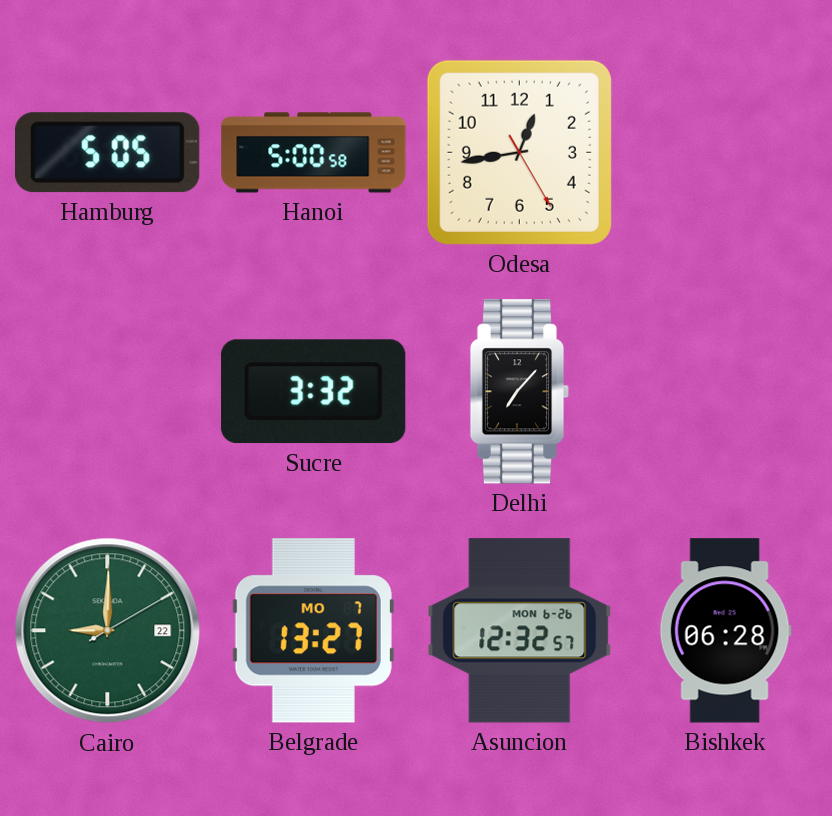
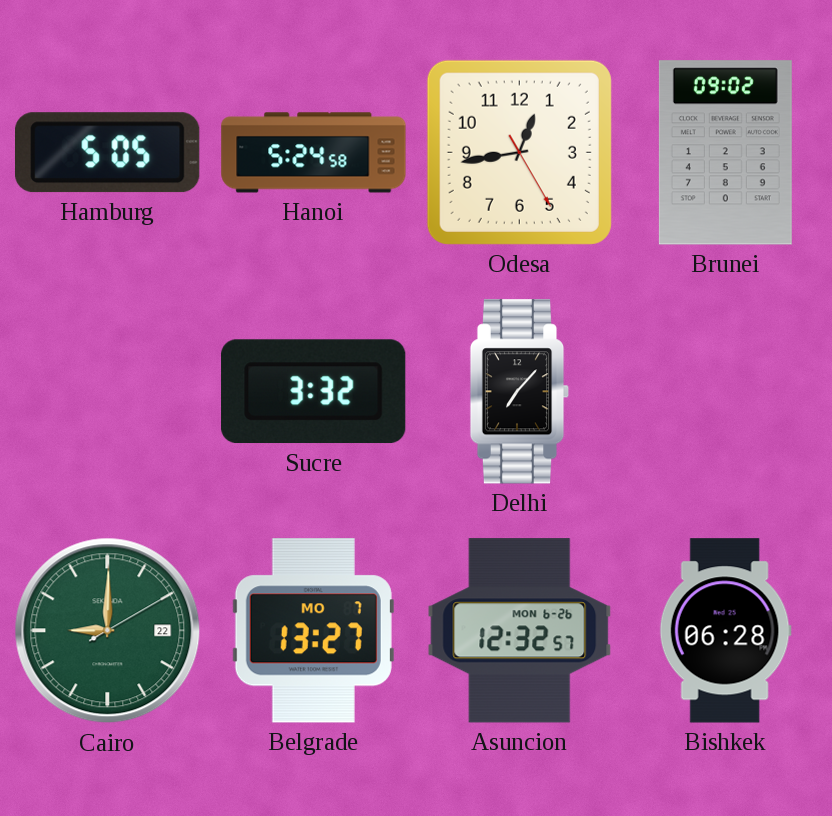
Hanoi: 5:00 -> 5:24
Brunei: none -> 09:02
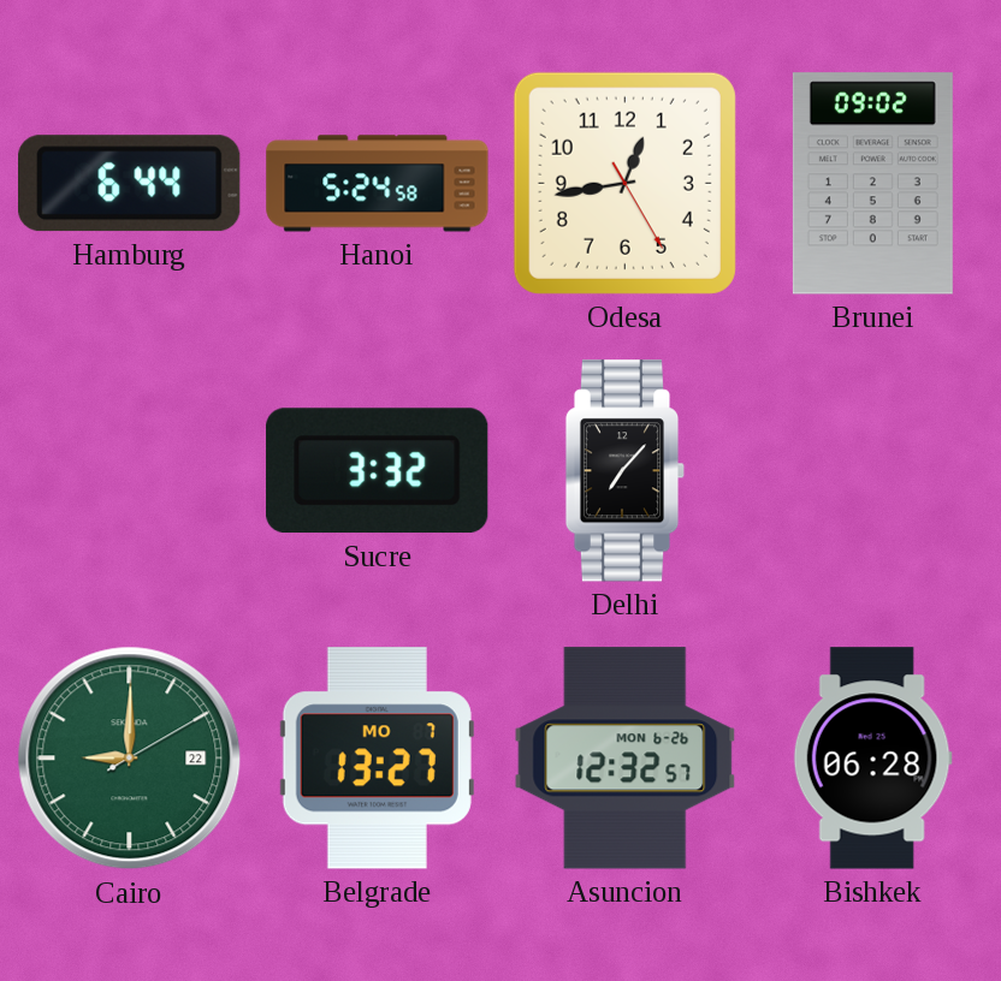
Hamburg: 5:05 -> 6:44
